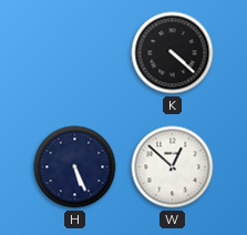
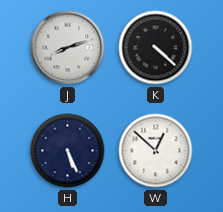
J: none -> 8:12
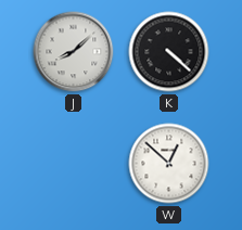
J: 8:12 -> 8:08
H: 5:26 -> none
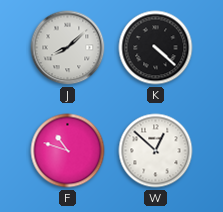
F: none -> 10:48
